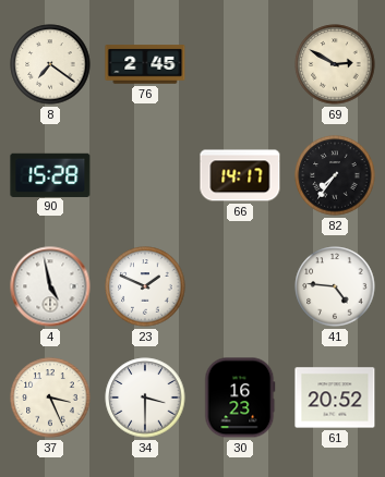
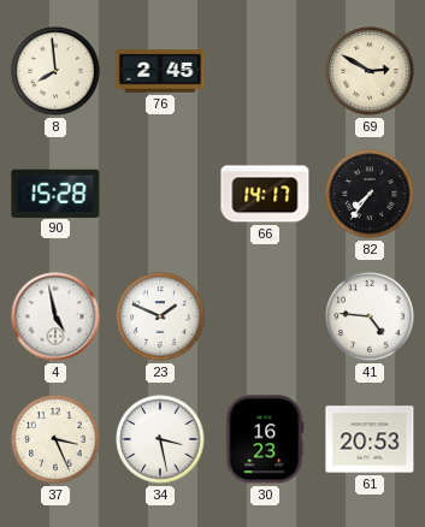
8: 7:21 -> 7:59
34: 3:30 -> 3:28
61: 20:52 -> 20:53
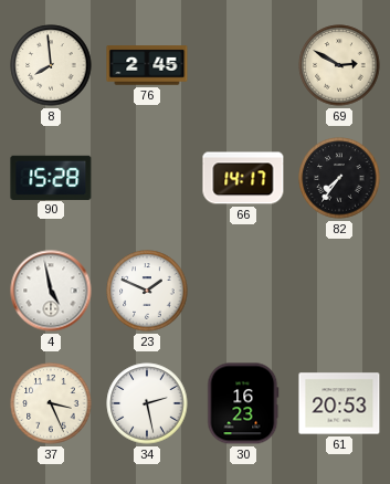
41: 4:46 -> none
34: 3:28 -> 2:28
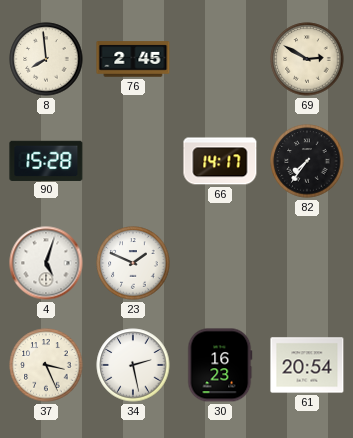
4: 4:58 -> 5:03
61: 20:53 -> 20:54
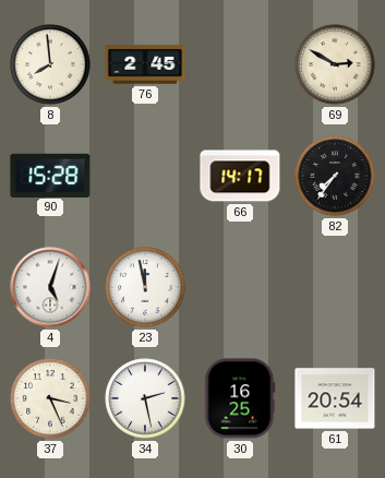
23: 1:49 -> 11:58
30: 16:23 -> 16:25
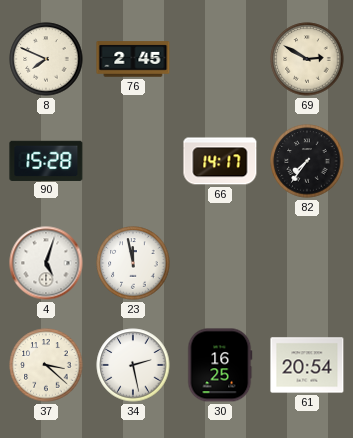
8: 7:59 -> 7:49
37: 3:26 -> 3:22
